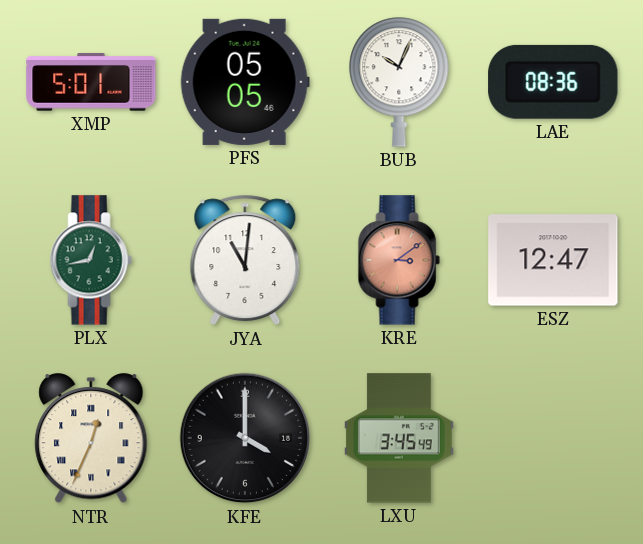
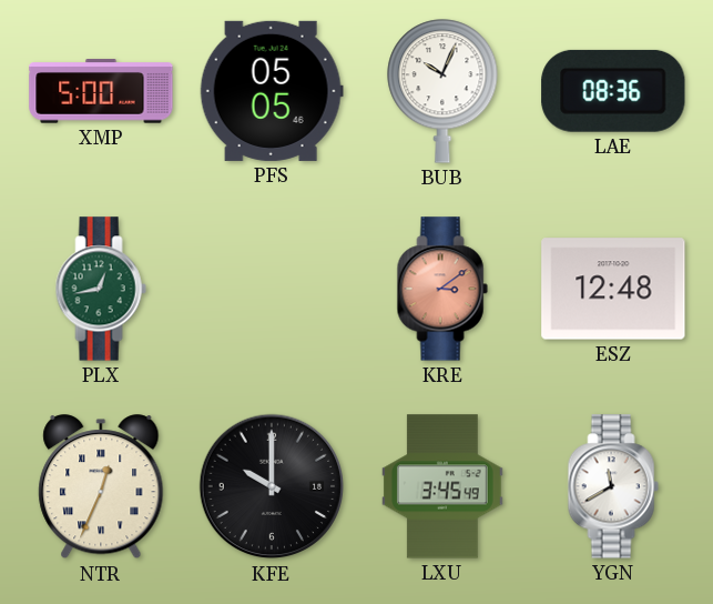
XMP: 5:01 -> 5:00
JYA: 11:01 -> none
ESZ: 12:47 -> 12:48
KFE: 4:00 -> 10:00
YGN: none -> 11:40
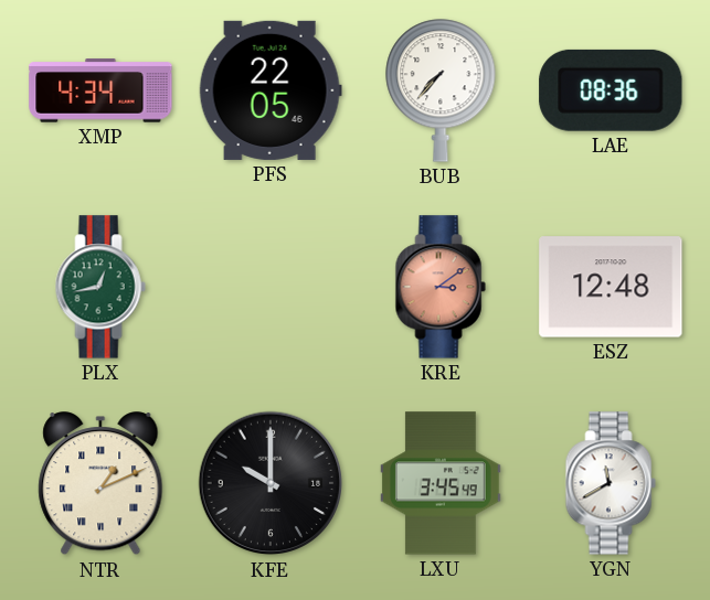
XMP: 5:00 -> 4:34
PFS: 05:05 -> 22:05
BUB: 10:04 -> 7:37
NTR: 12:34 -> 1:11
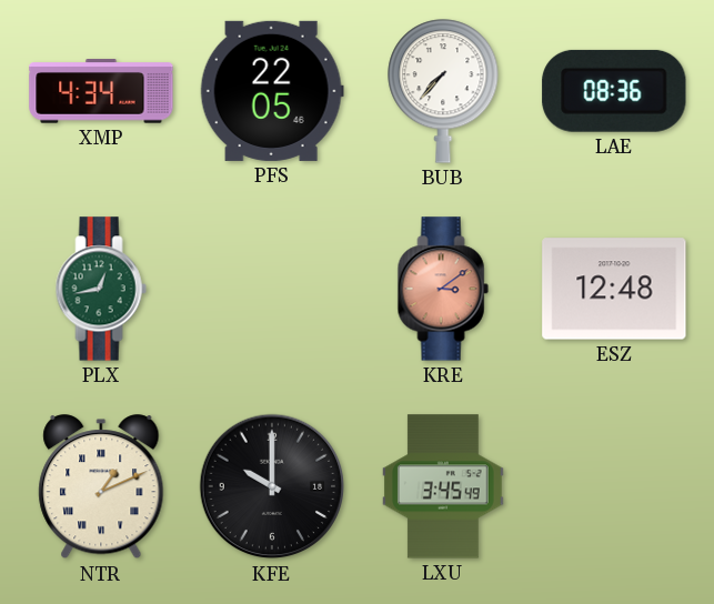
YGN: 11:40 -> none
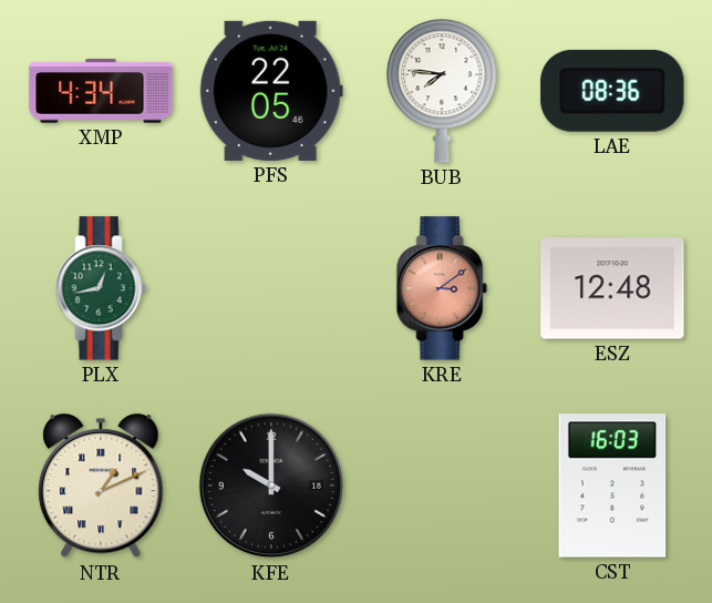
BUB: 7:37 -> 7:46
LXU: 3:45 -> none
CST: none -> 16:03
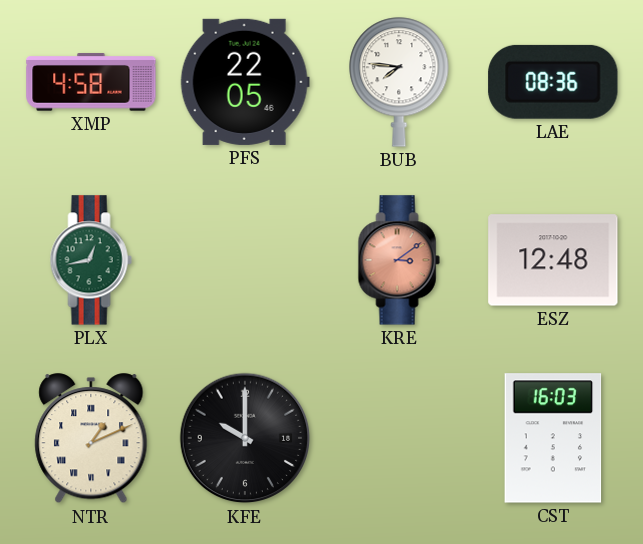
XMP: 4:34 -> 4:58
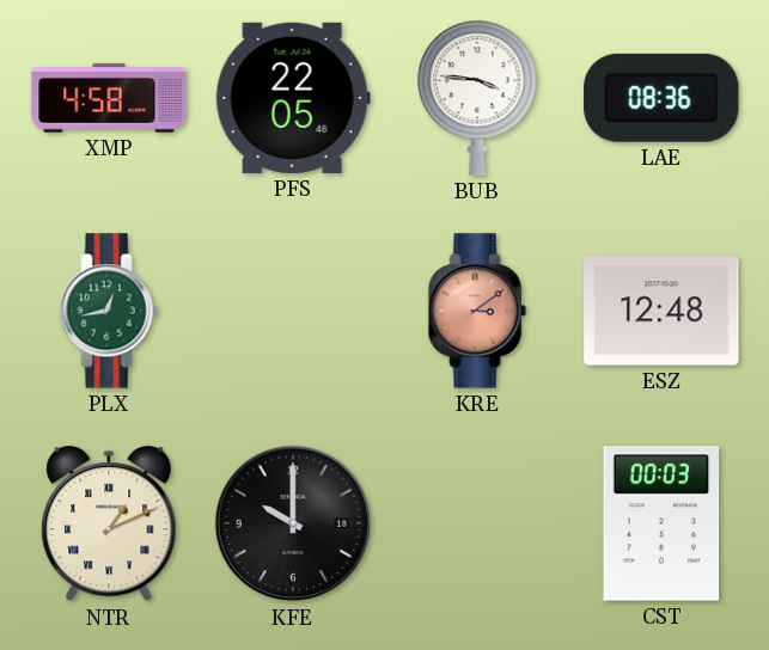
BUB: 7:46 -> 3:46
CST: 16:03 -> 00:03
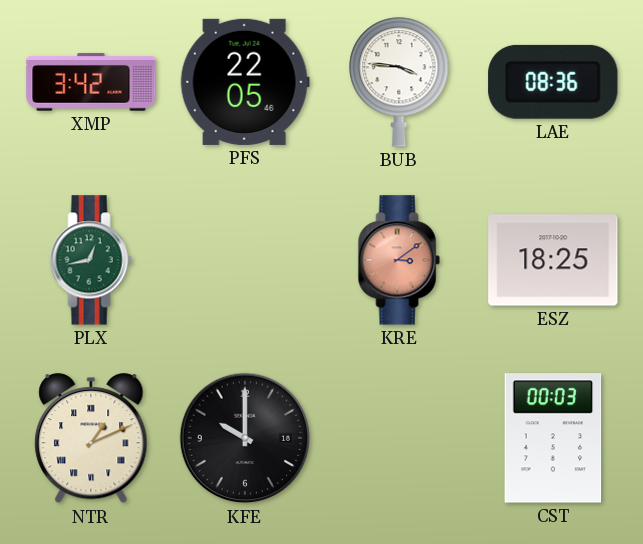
XMP: 4:58 -> 3:42
ESZ: 12:48 -> 18:25
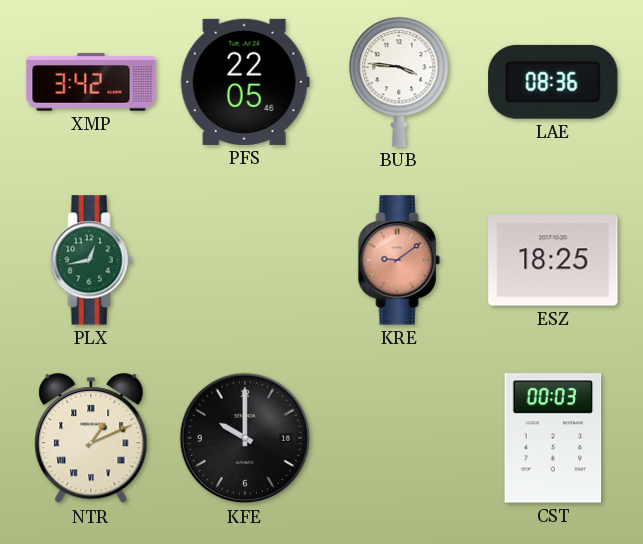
KRE: 3:09 -> 9:09
